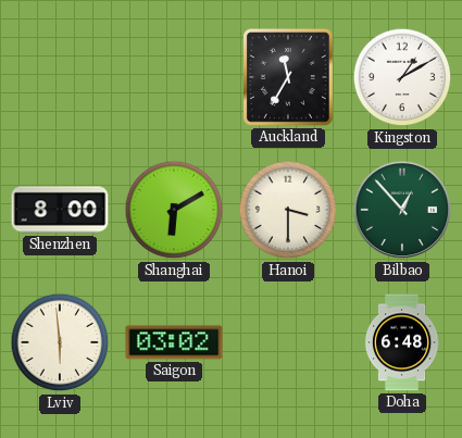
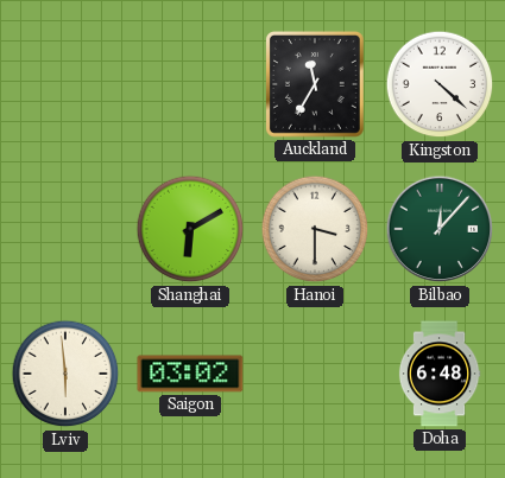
Kingston: 1:10 -> 4:22
Shenzhen: 8:00 -> none
Bilbao: 12:53 -> 12:07
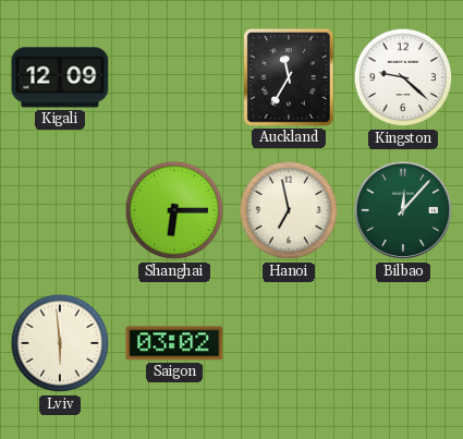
Kigali: none -> 12:09
Kingston: 4:22 -> 9:22
Shanghai: 6:10 -> 6:15
Hanoi: 3:30 -> 6:58
Doha: 6:48 -> none
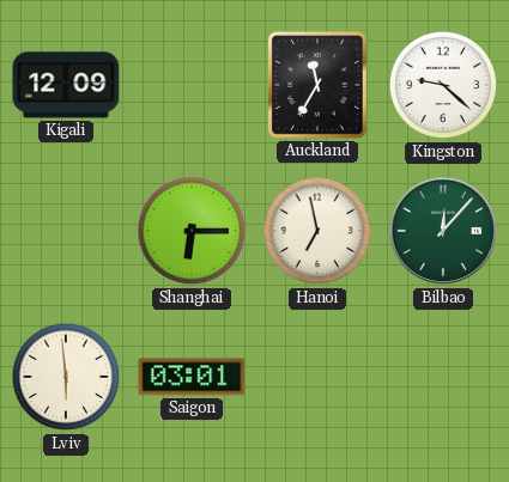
Saigon: 03:02 -> 03:01
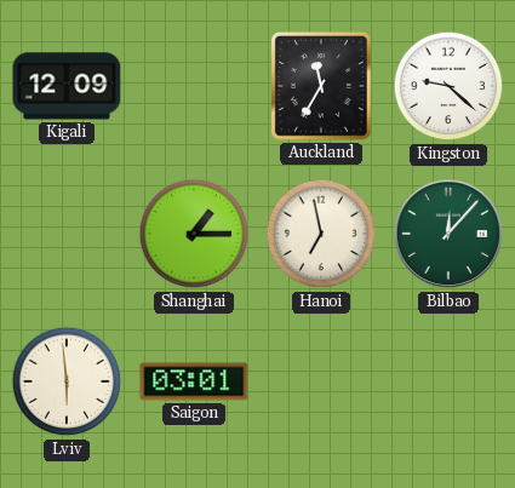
Shanghai: 6:15 -> 1:15
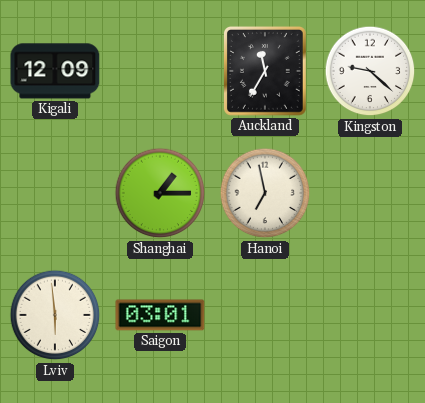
Bilbao: 12:07 -> none
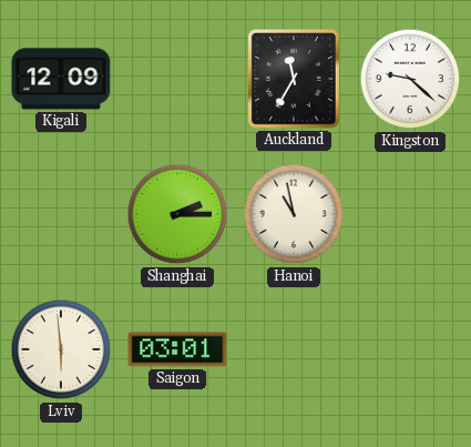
Shanghai: 1:15 -> 2:15
Hanoi: 6:58 -> 10:58
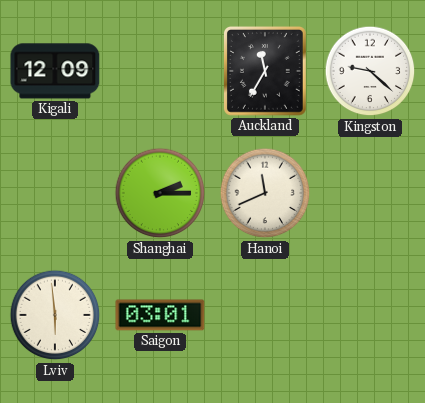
Hanoi: 10:58 -> 11:41
